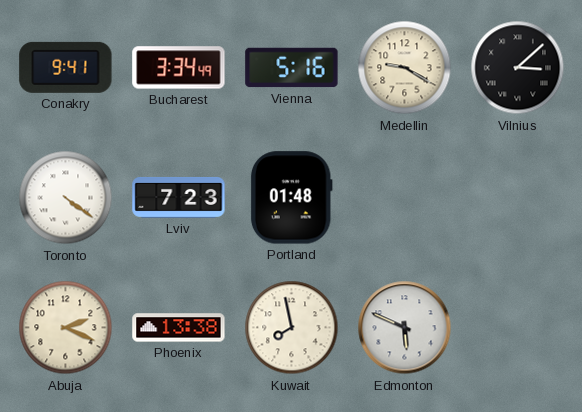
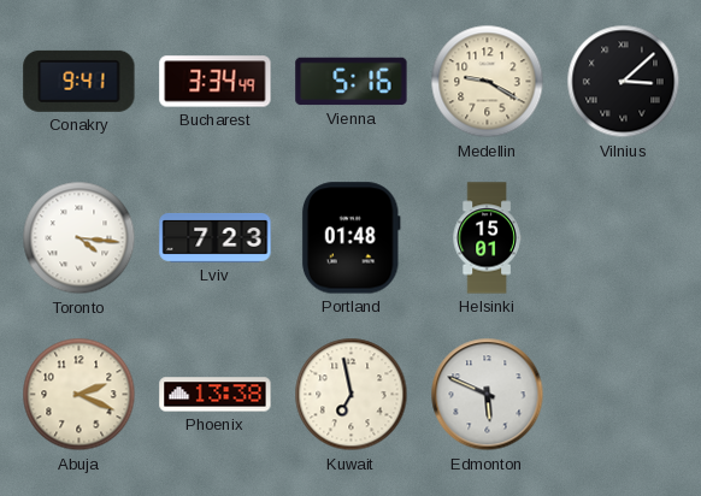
Toronto: 4:21 -> 4:16
Helsinki: none -> 15:01
Kuwait: 7:58 -> 6:58
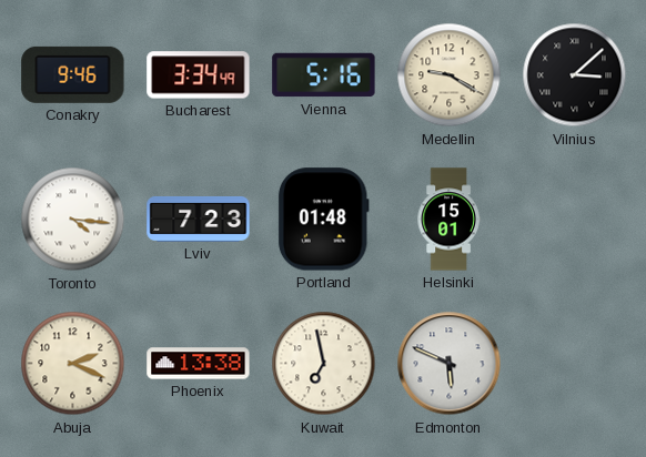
Conakry: 9:41 -> 9:46
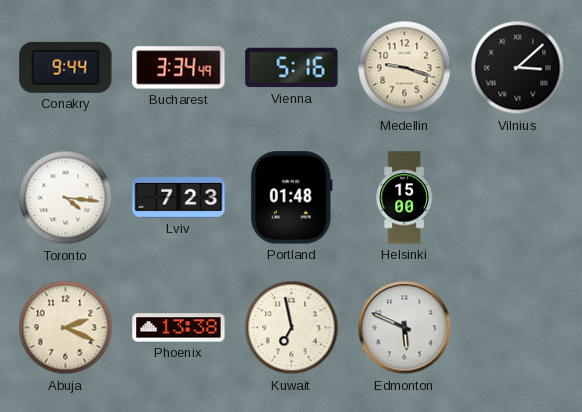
Conakry: 9:46 -> 9:44
Medellin: 9:20 -> 9:18
Helsinki: 15:01 -> 15:00
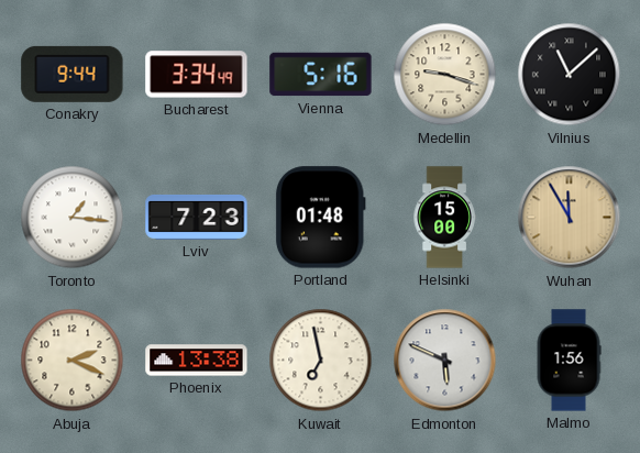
Vilnius: 3:08 -> 11:08
Toronto: 4:16 -> 1:16
Wuhan: none -> 11:55
Malmo: none -> 1:56
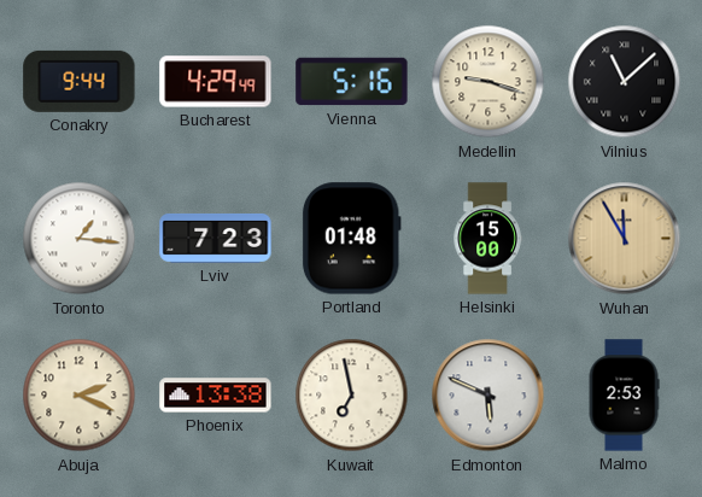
Bucharest: 3:34 -> 4:29
Malmo: 1:56 -> 2:53
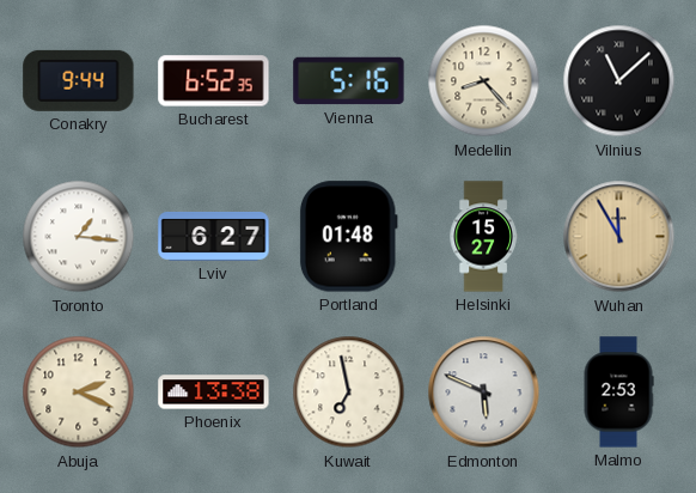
Bucharest: 4:29 -> 6:52
Medellin: 9:18 -> 8:23
Lviv: 7:23 -> 6:27
Helsinki: 15:00 -> 15:27
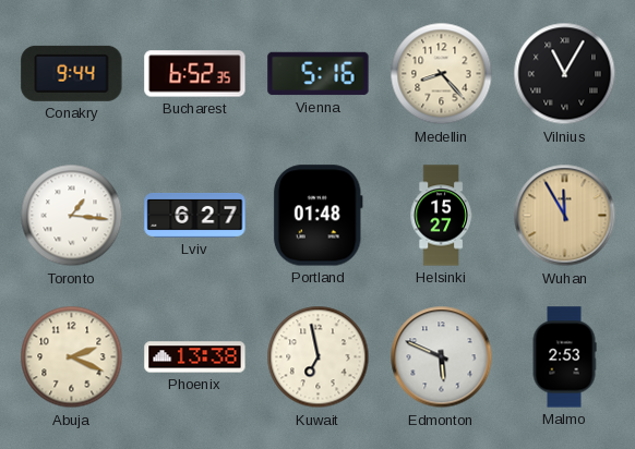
Vilnius: 11:08 -> 11:05
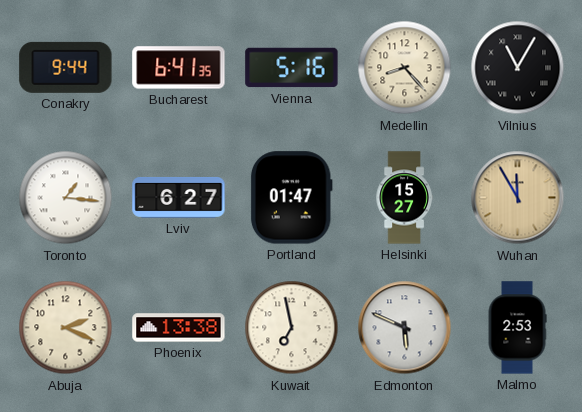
Bucharest: 6:52 -> 6:41
Portland: 01:48 -> 01:47
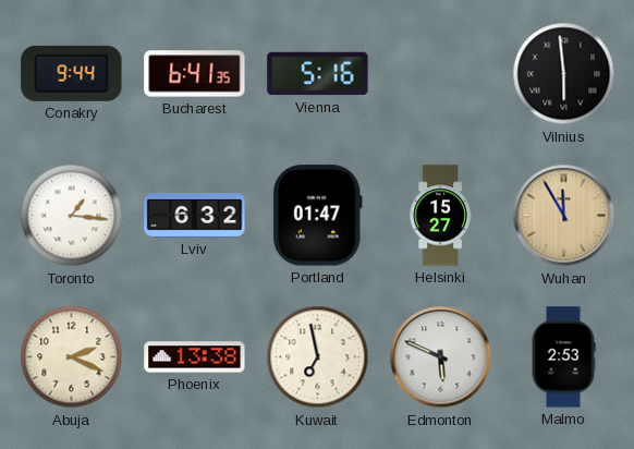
Medellin: 8:23 -> none
Vilnius: 11:05 -> 5:59
Lviv: 6:27 -> 6:32
